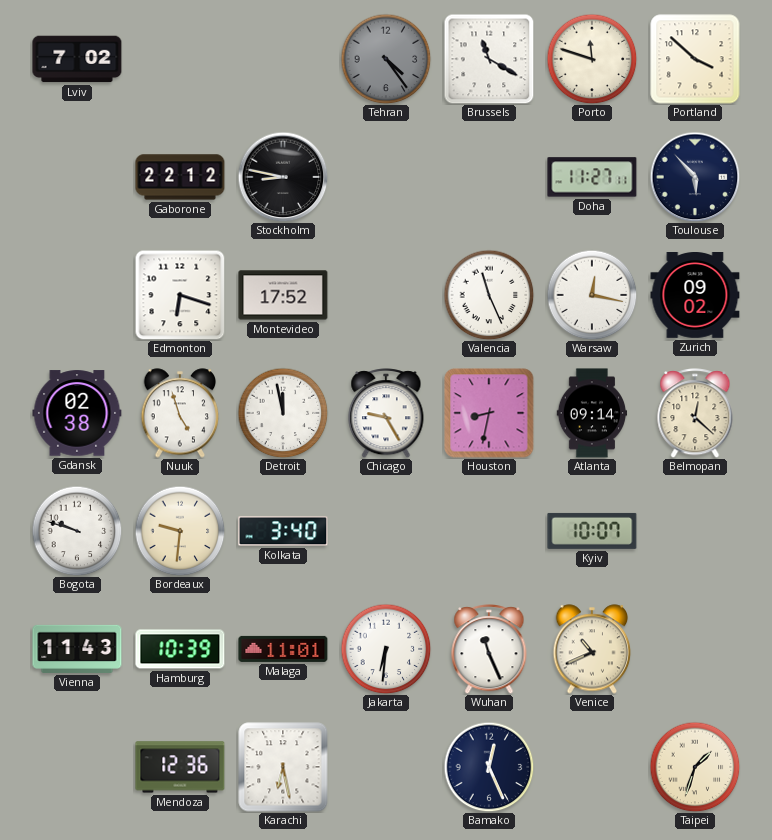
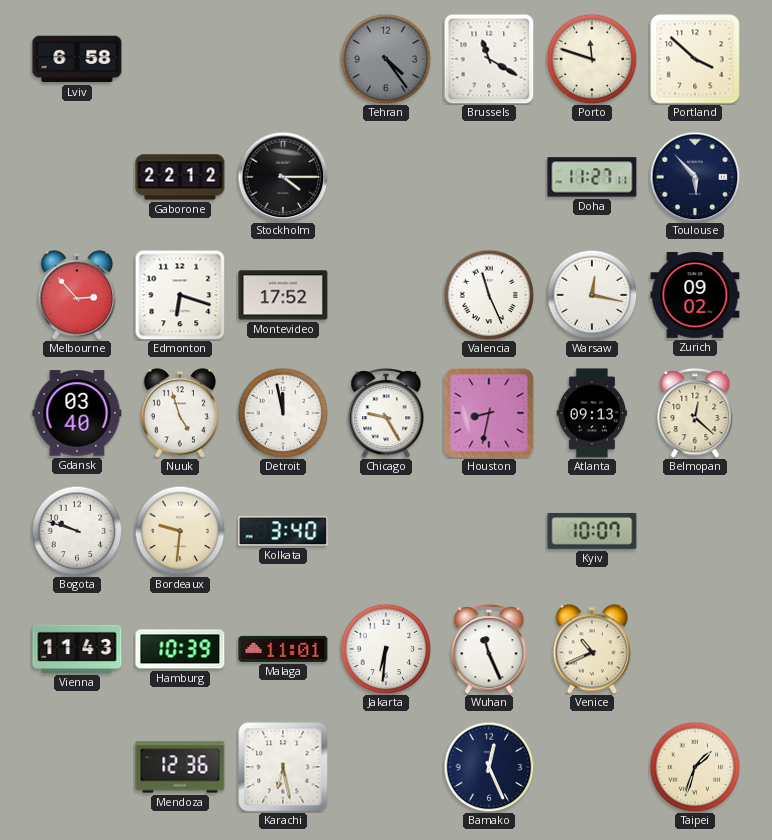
Lviv: 7:02 -> 6:58
Stockholm: 8:47 -> 4:15
Melbourne: none -> 2:53
Gdansk: 02:38 -> 03:40
Atlanta: 09:14 -> 09:13
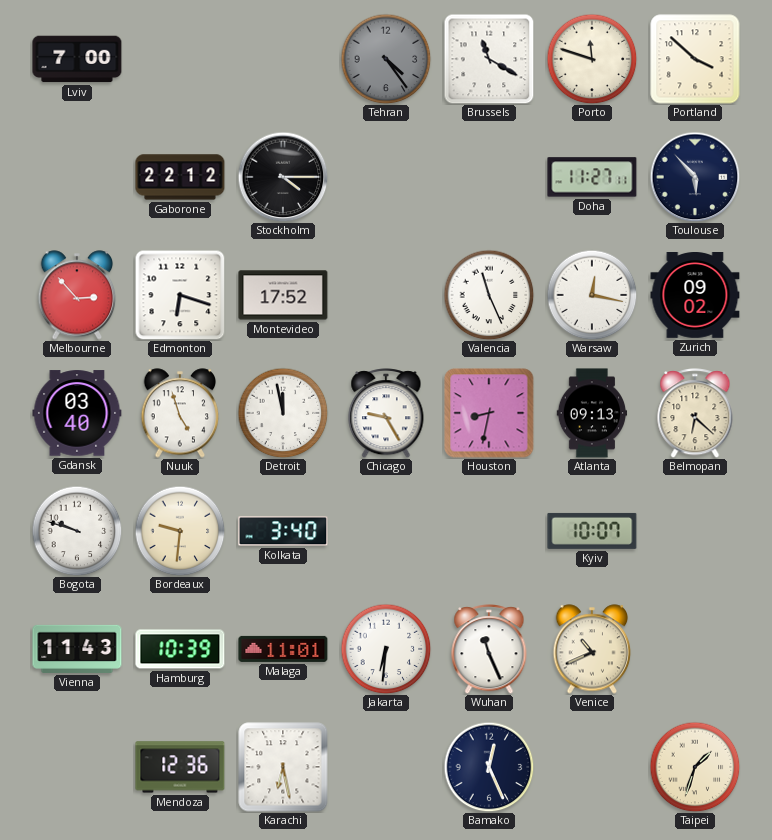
Lviv: 6:58 -> 7:00
Belmopan: 12:22 -> 6:22
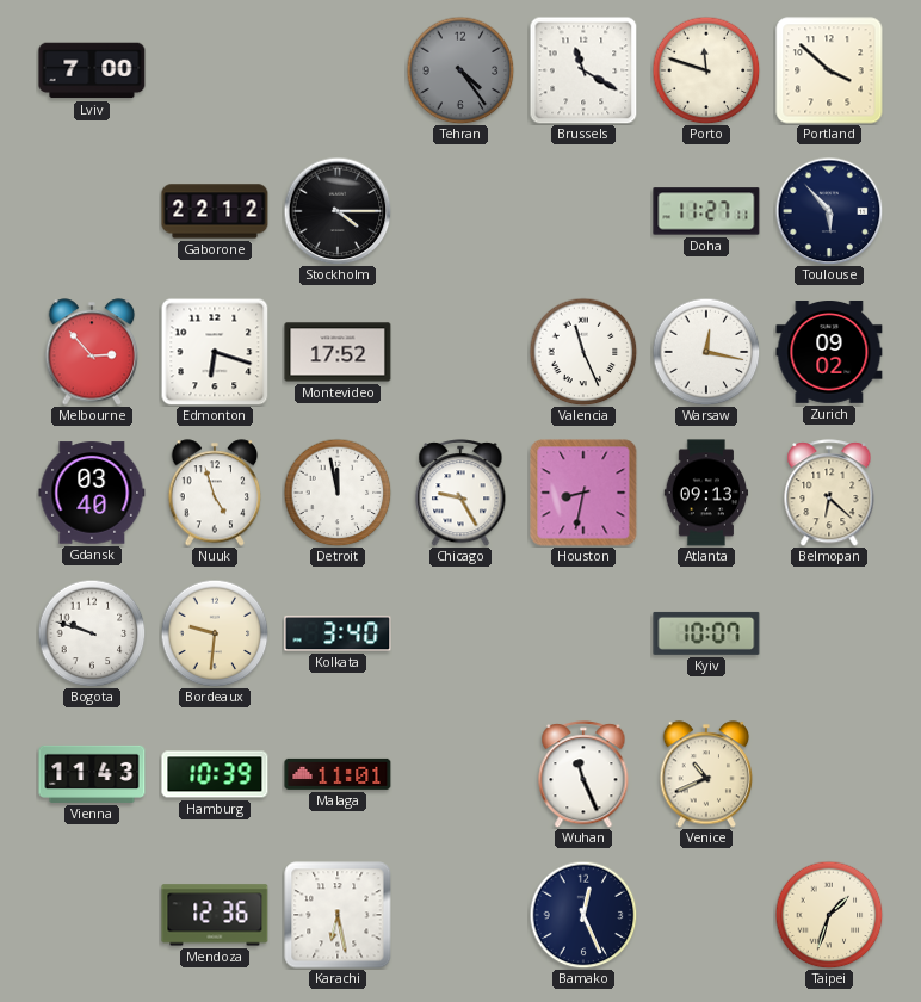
Jakarta: 6:31 -> none
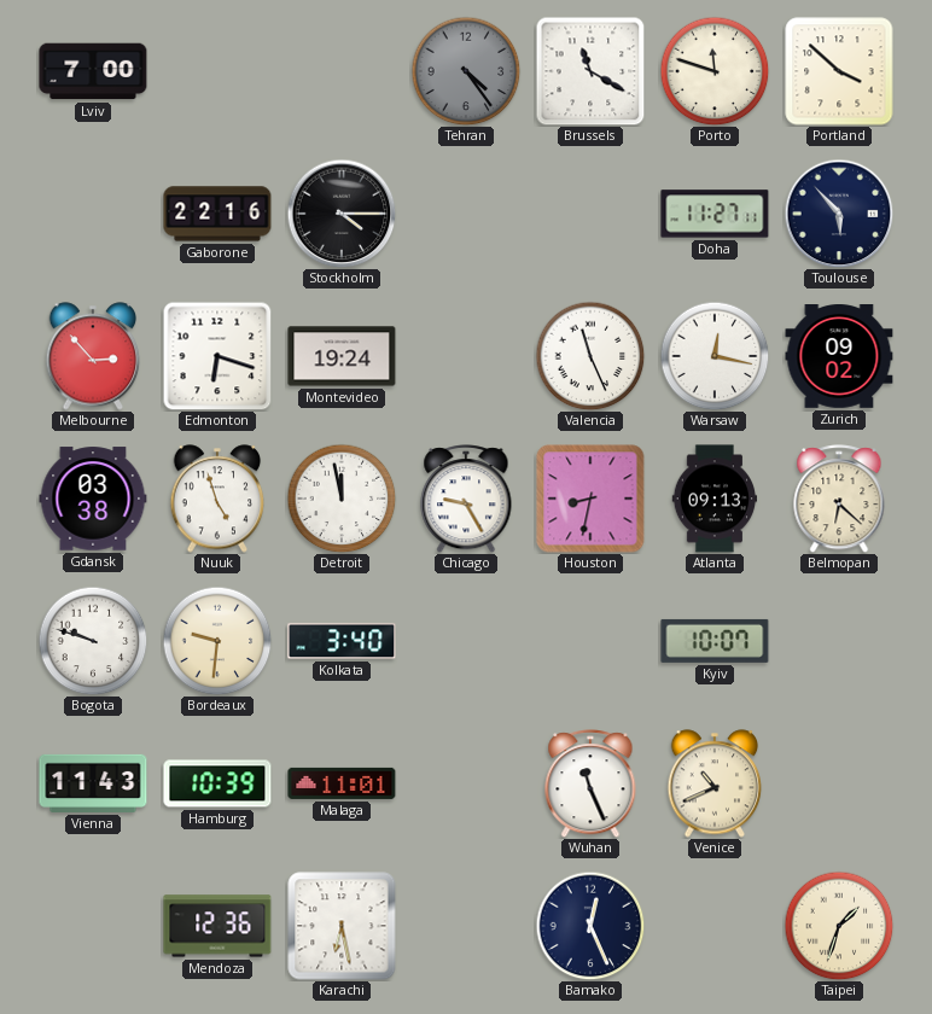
Gaborone: 22:12 -> 22:16
Montevideo: 17:52 -> 19:24
Gdansk: 03:40 -> 03:38
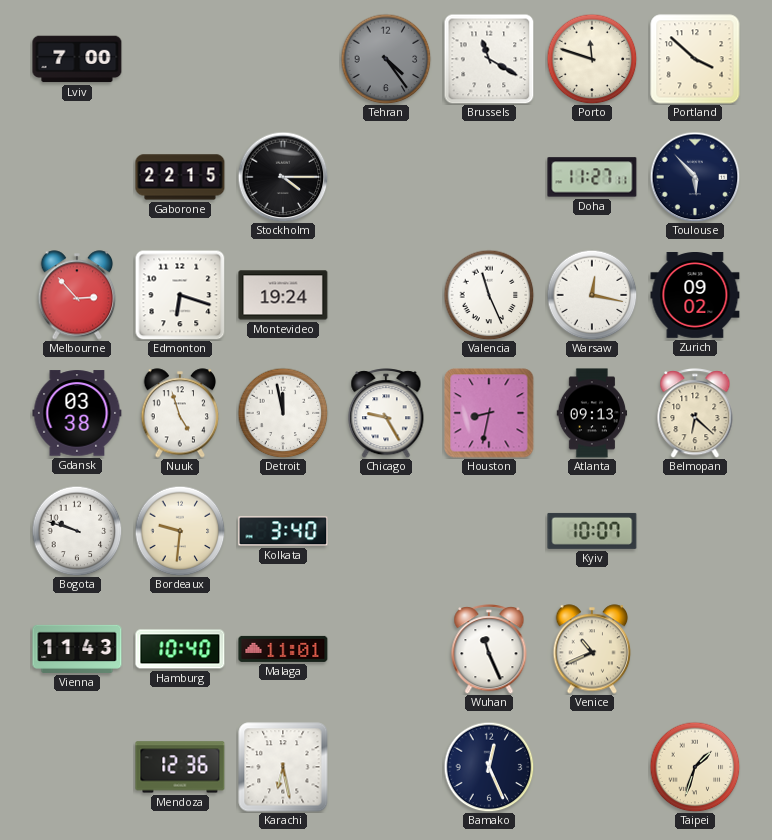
Gaborone: 22:16 -> 22:15
Hamburg: 10:39 -> 10:40
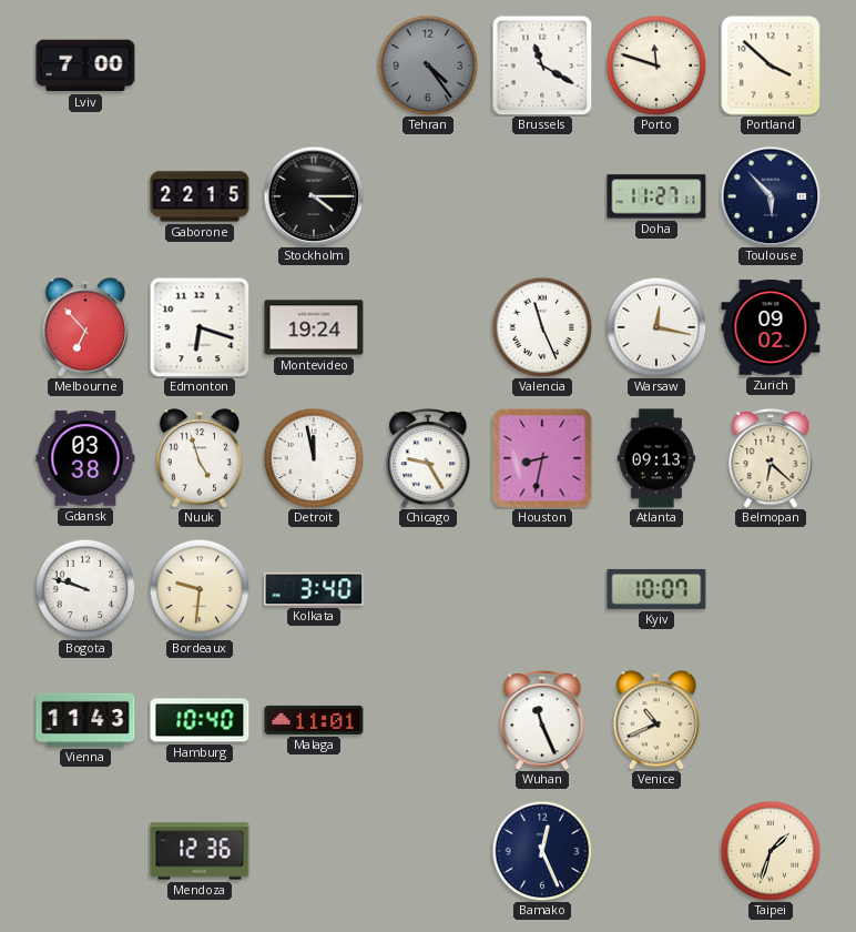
Melbourne: 2:53 -> 6:53
Karachi: 6:28 -> none
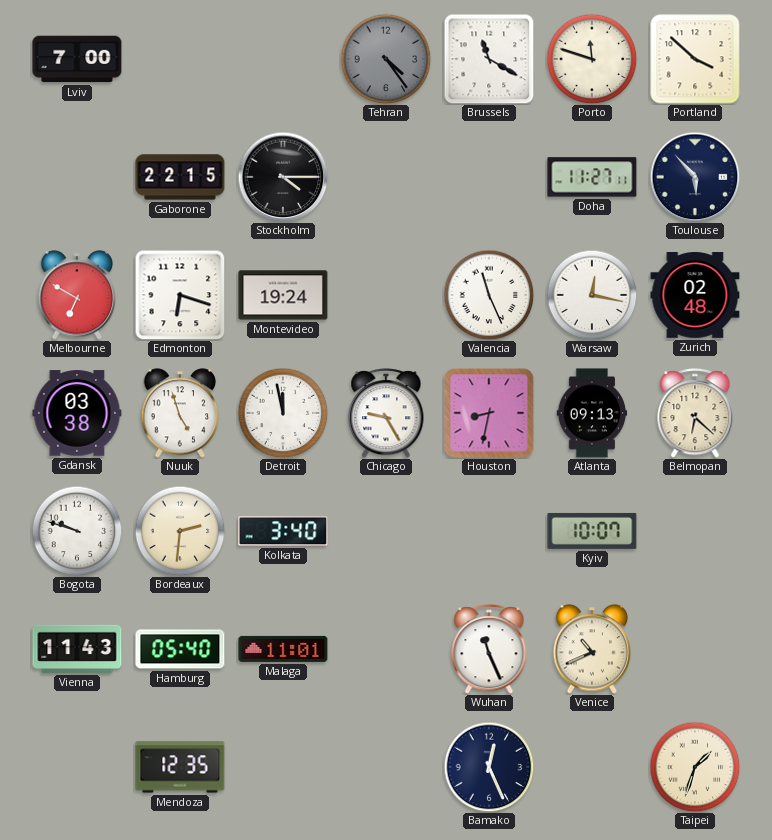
Melbourne: 6:53 -> 6:50
Zurich: 09:02 -> 02:48
Bordeaux: 9:31 -> 2:31
Hamburg: 10:40 -> 05:40
Mendoza: 12:36 -> 12:35
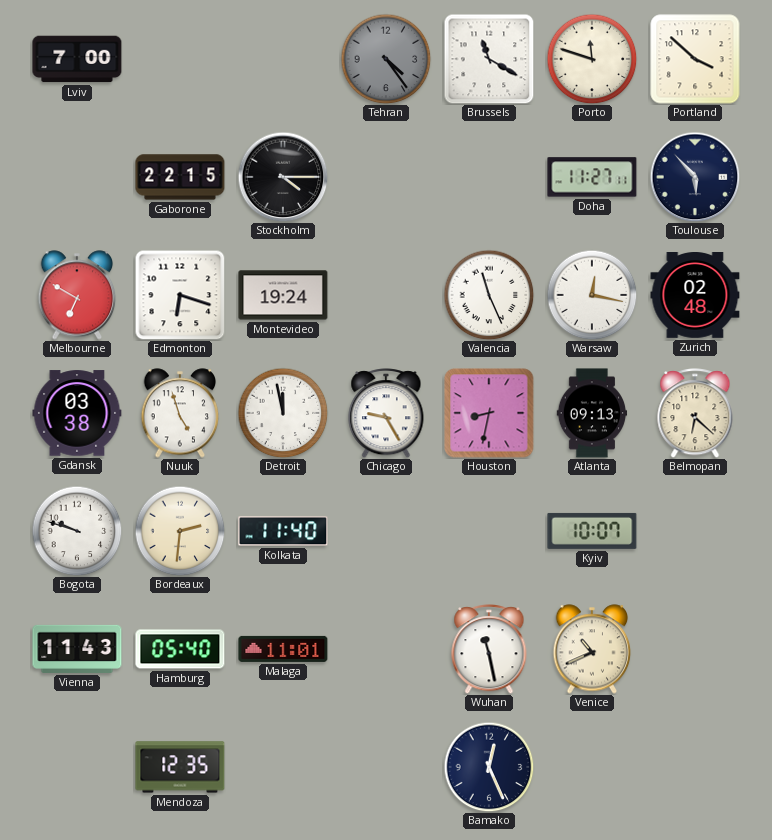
Kolkata: 3:40 -> 11:40
Wuhan: 11:26 -> 11:28
Taipei: 1:33 -> none
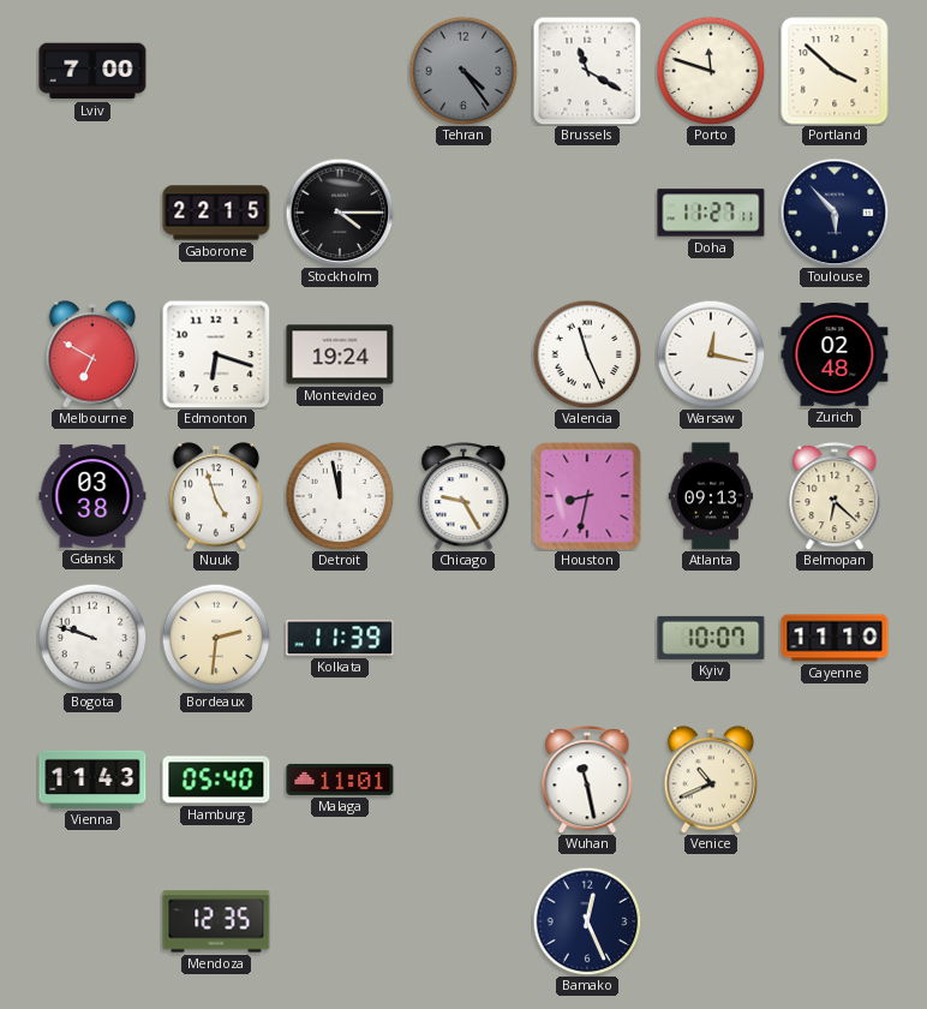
Kolkata: 11:40 -> 11:39
Cayenne: none -> 11:10
